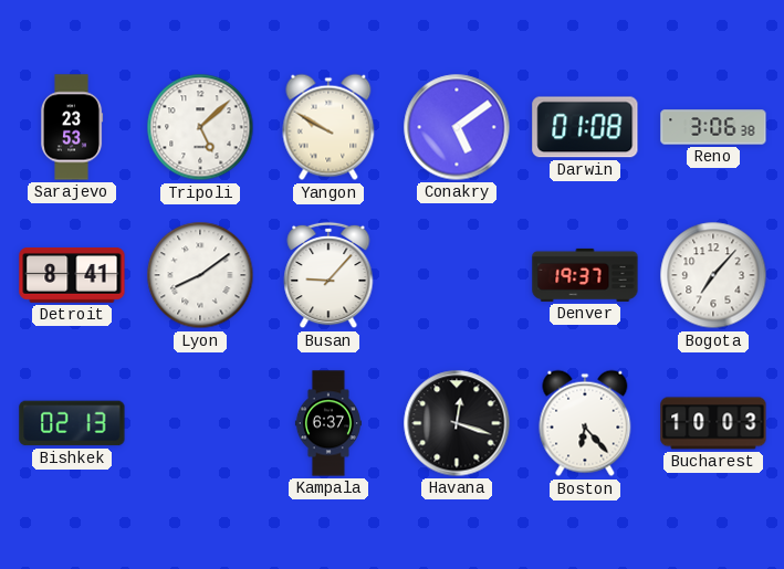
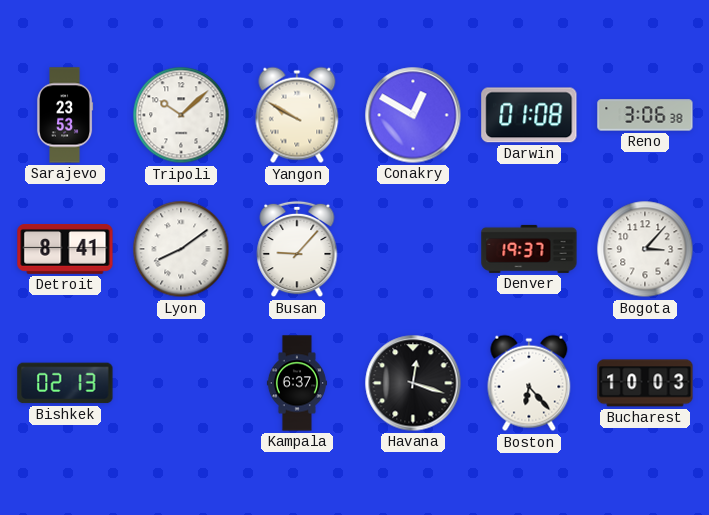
Tripoli: 5:08 -> 10:08
Conakry: 5:09 -> 12:50
Bogota: 7:07 -> 3:07
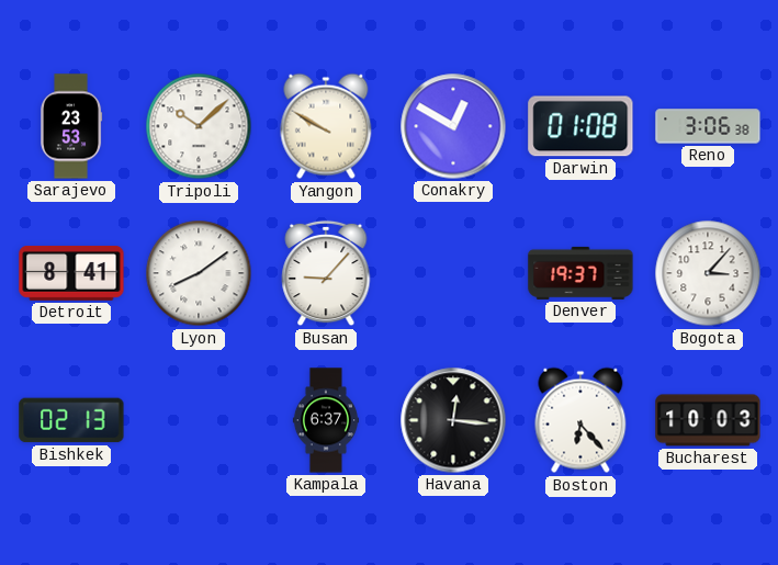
Havana: 12:18 -> 12:16
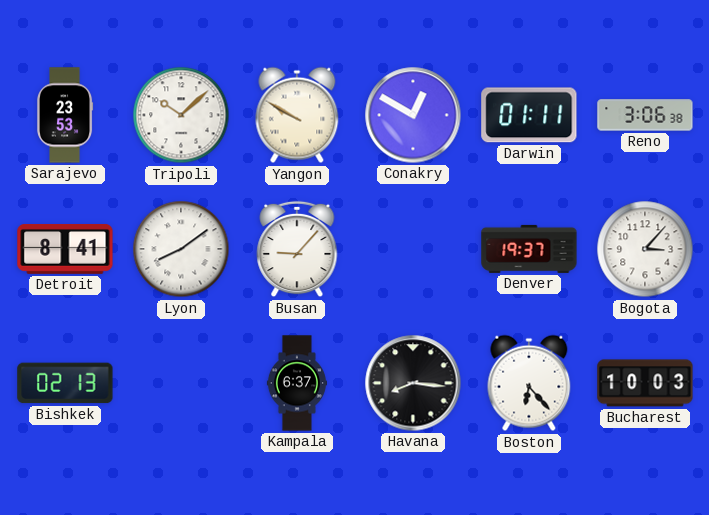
Darwin: 01:08 -> 01:11
Havana: 12:16 -> 8:16
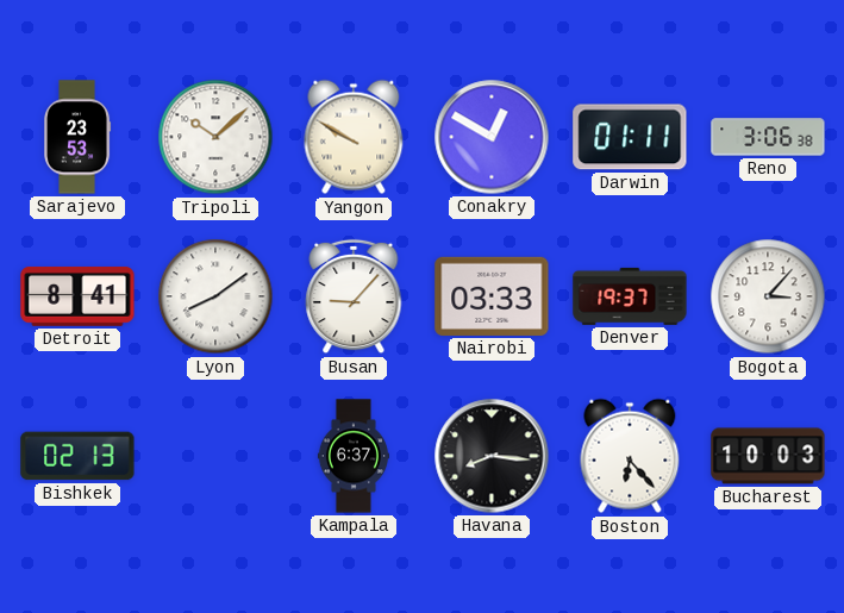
Nairobi: none -> 03:33
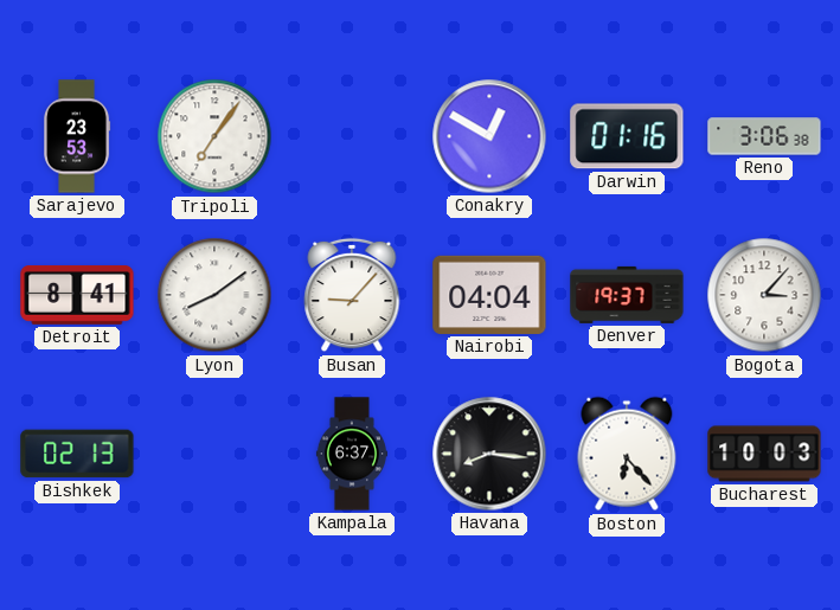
Tripoli: 10:08 -> 7:06
Yangon: 9:50 -> none
Darwin: 01:11 -> 01:16
Nairobi: 03:33 -> 04:04
